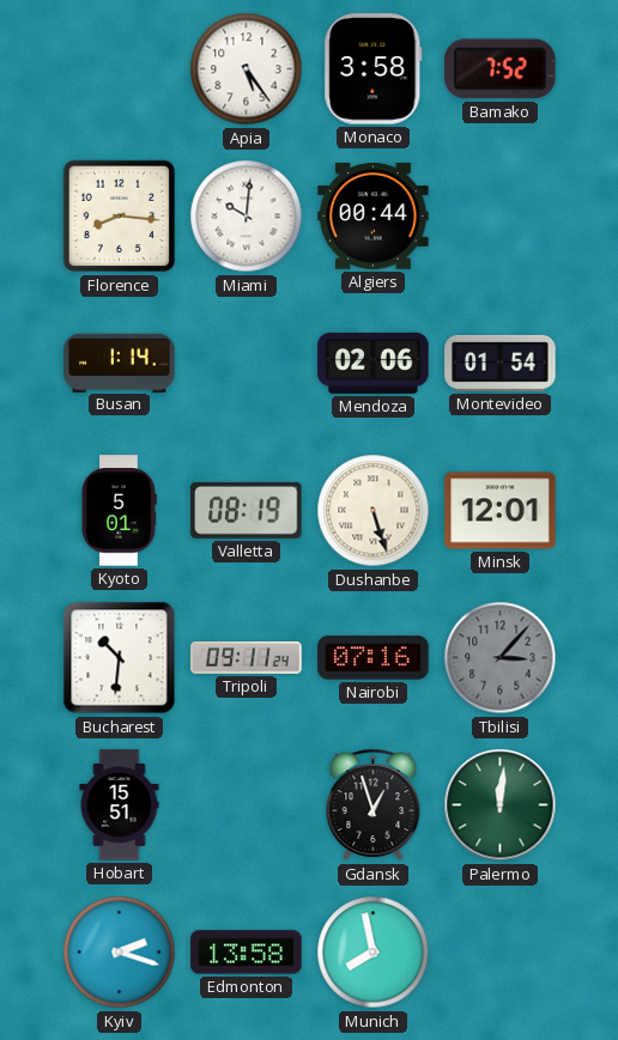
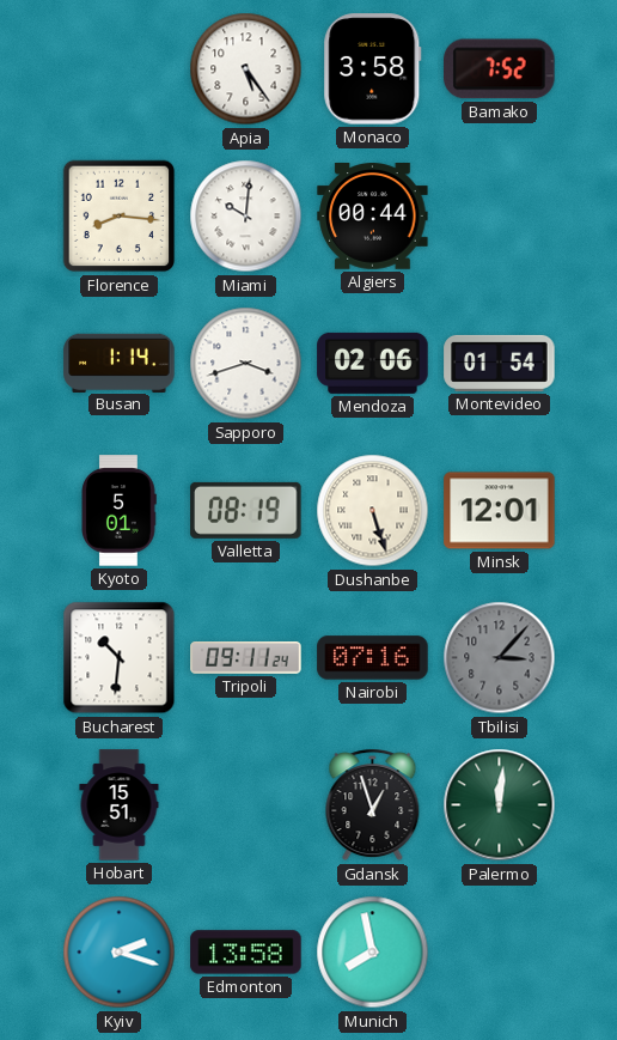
Sapporo: none -> 3:42
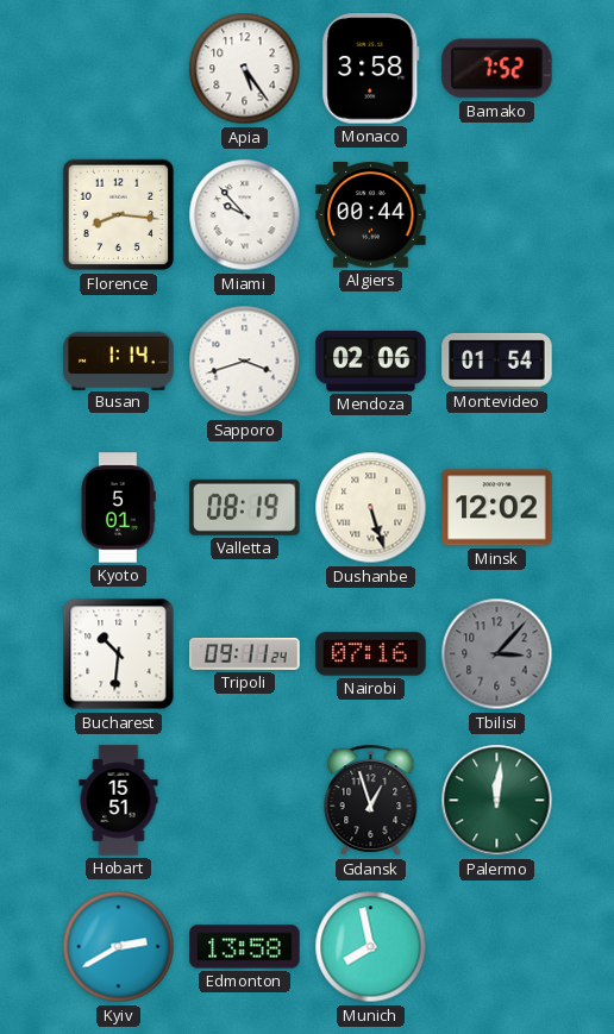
Miami: 10:01 -> 9:53
Minsk: 12:01 -> 12:02
Kyiv: 2:18 -> 2:40
